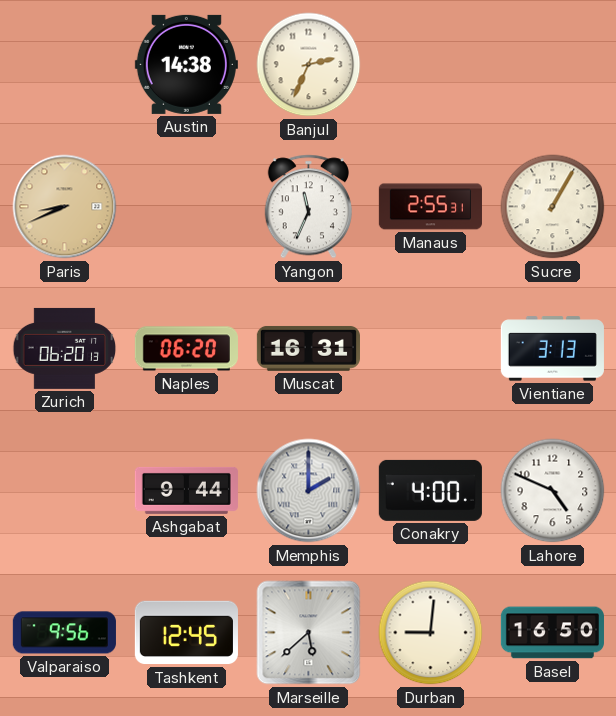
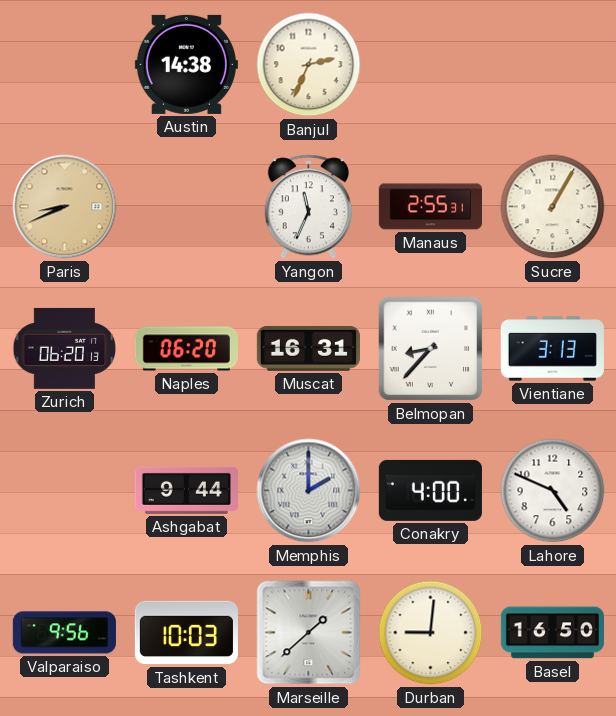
Belmopan: none -> 8:37
Tashkent: 12:45 -> 10:03
Marseille: 5:38 -> 1:38
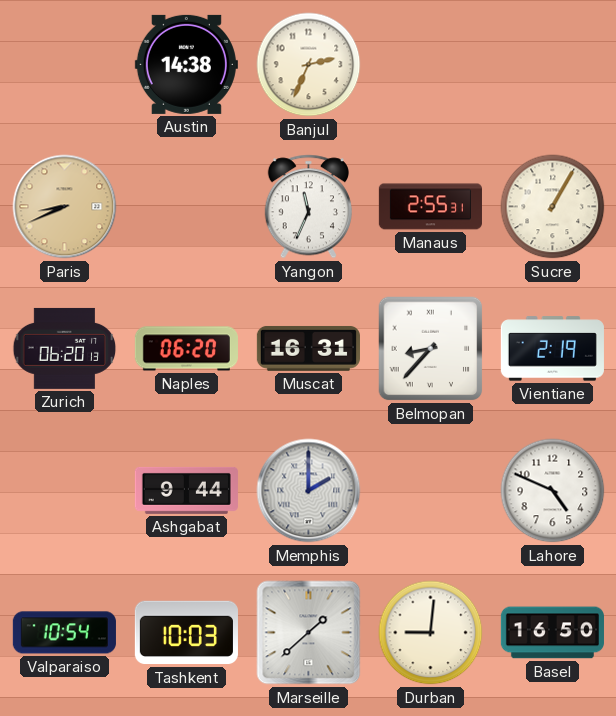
Vientiane: 3:13 -> 2:19
Conakry: 4:00 -> none
Valparaiso: 9:56 -> 10:54
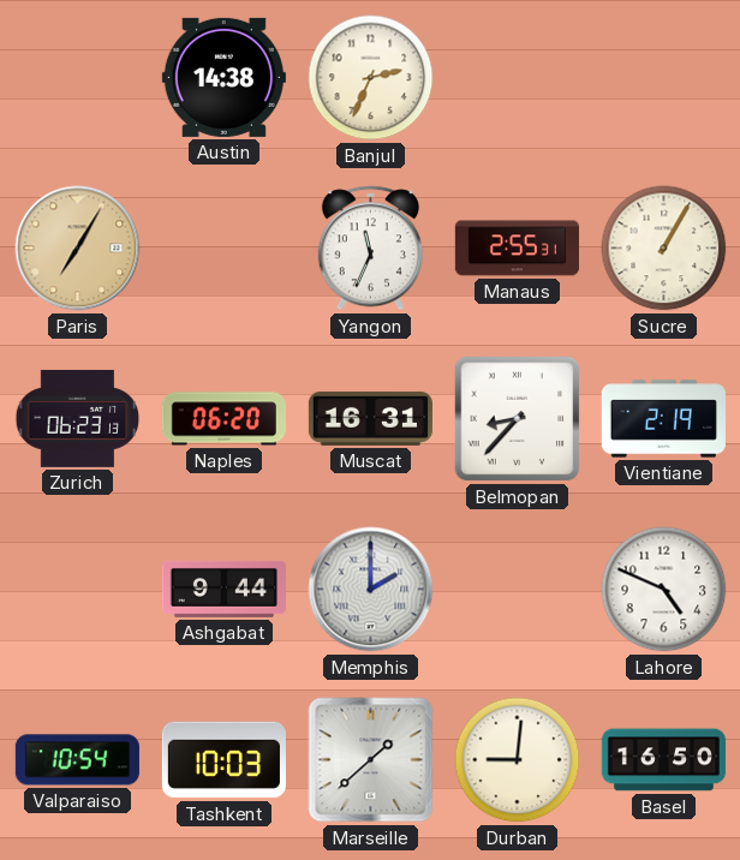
Paris: 8:41 -> 7:05
Zurich: 06:20 -> 06:23
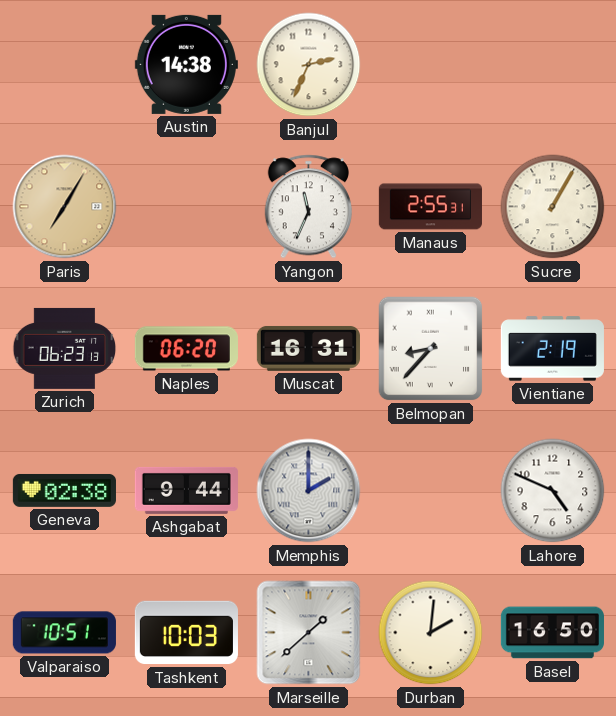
Geneva: none -> 02:38
Valparaiso: 10:54 -> 10:51
Durban: 9:01 -> 2:01
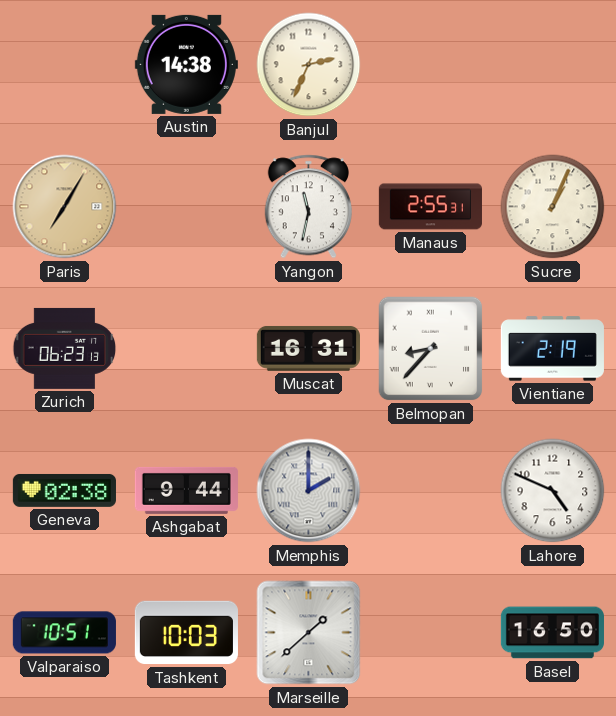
Yangon: 11:34 -> 11:32
Sucre: 1:05 -> 1:04
Naples: 06:20 -> none
Durban: 2:01 -> none
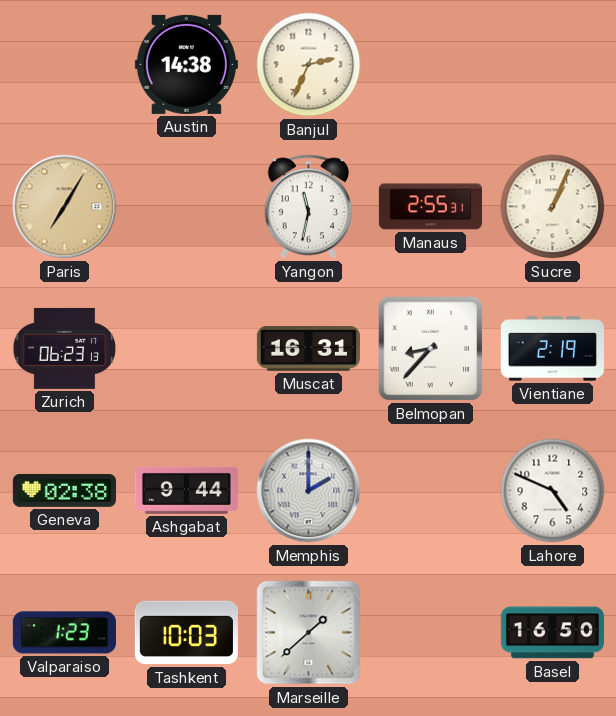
Valparaiso: 10:51 -> 1:23
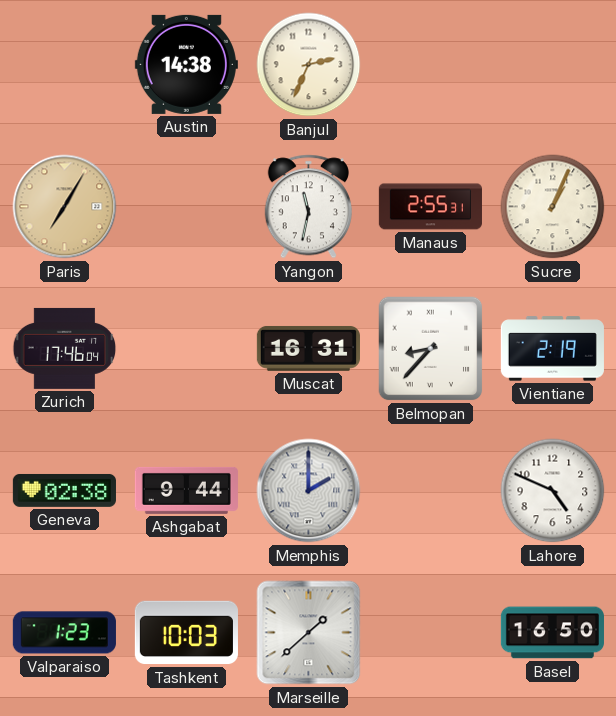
Zurich: 06:23 -> 17:46
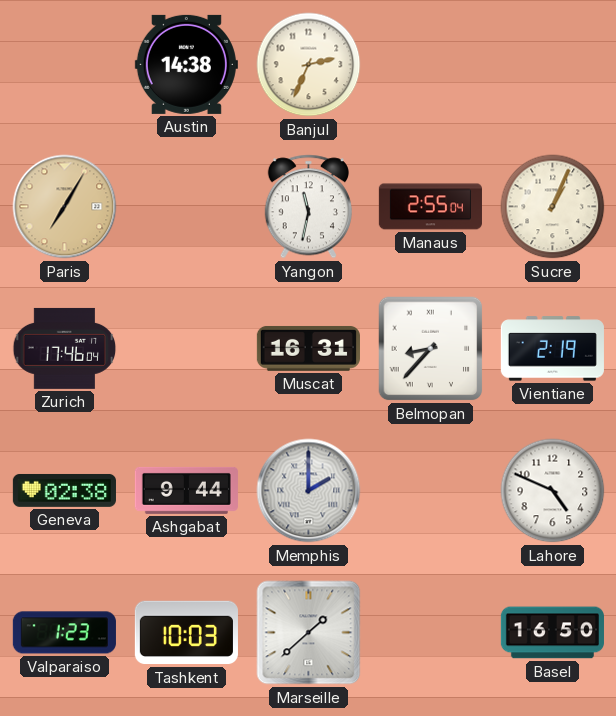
Manaus: 2:55:31 -> 2:55:04
